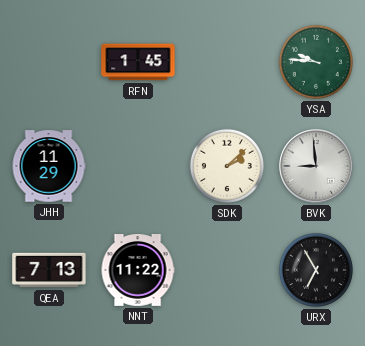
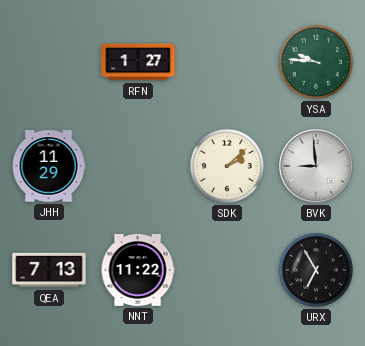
RFN: 1:45 -> 1:27
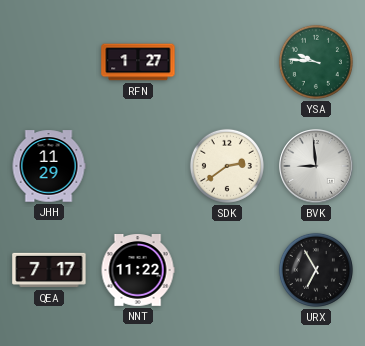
SDK: 2:08 -> 2:39
QEA: 7:13 -> 7:17
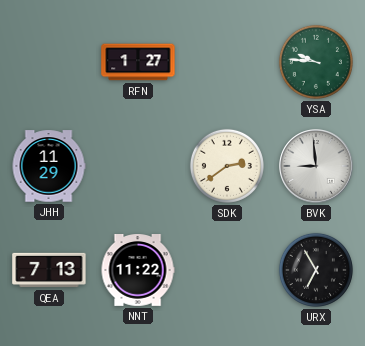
QEA: 7:17 -> 7:13
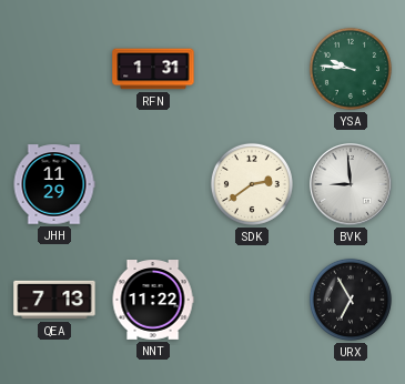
RFN: 1:27 -> 1:31
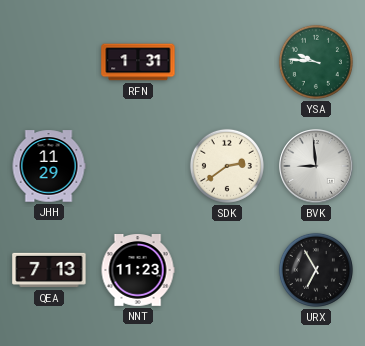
NNT: 11:22 -> 11:23
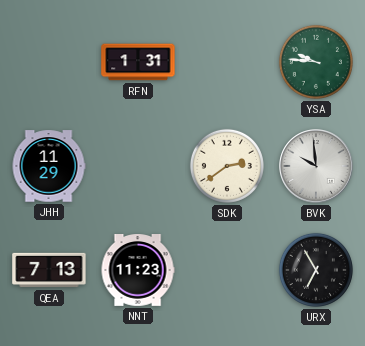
BVK: 8:59 -> 9:59
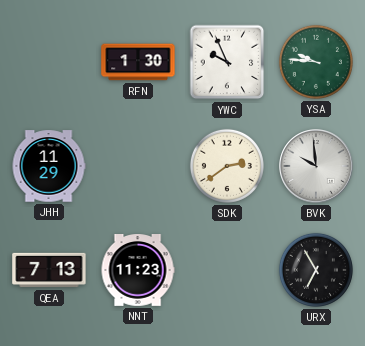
RFN: 1:31 -> 1:30
YWC: none -> 9:56
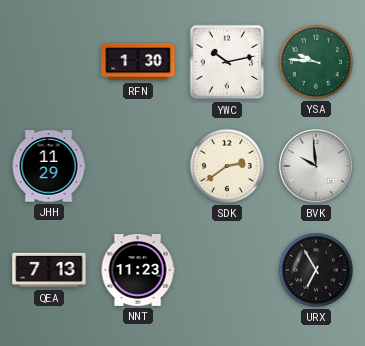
YWC: 9:56 -> 10:13
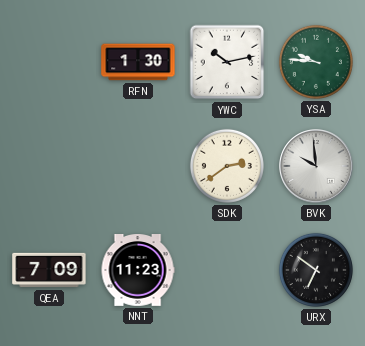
JHH: 11:29 -> none
QEA: 7:13 -> 7:09
URX: 6:55 -> 6:51
